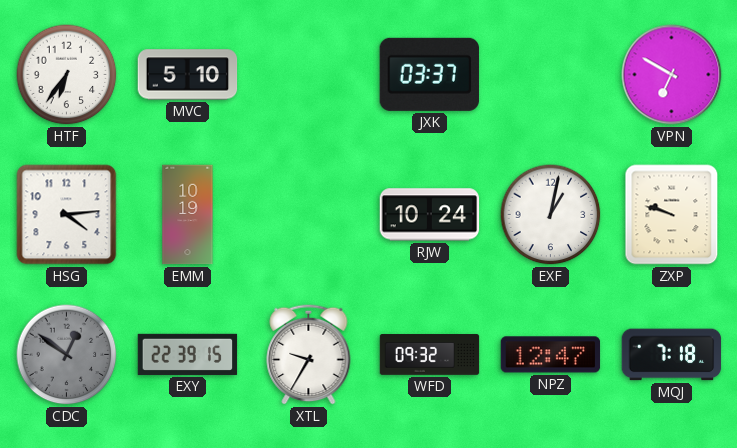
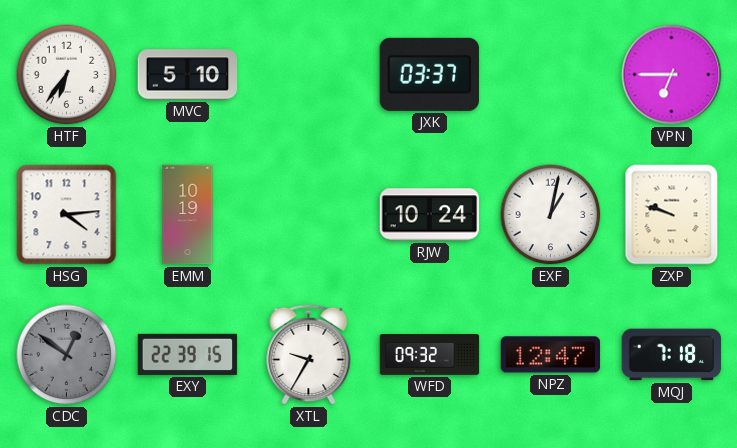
VPN: 6:50 -> 6:45
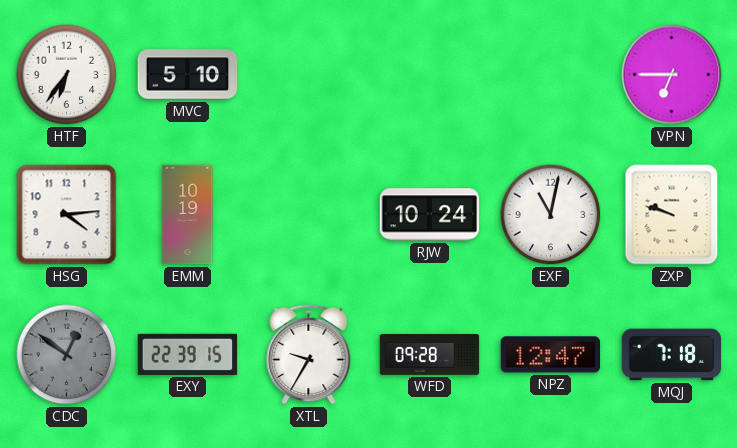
JXK: 03:37 -> none
EXF: 1:02 -> 11:02
WFD: 09:32 -> 09:28
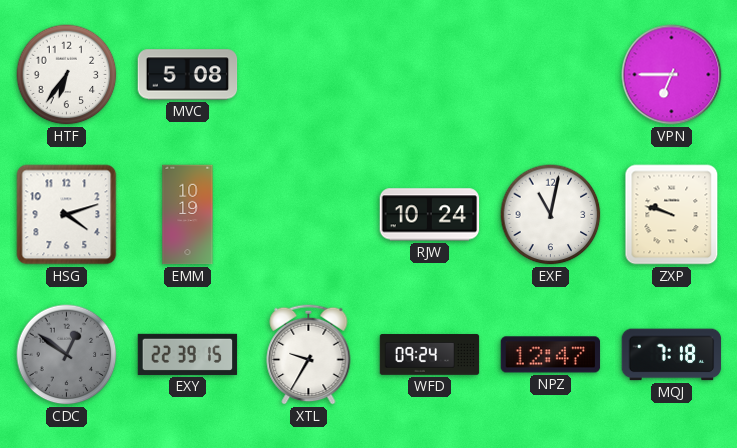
MVC: 5:10 -> 5:08
HSG: 4:14 -> 4:12
WFD: 09:28 -> 09:24
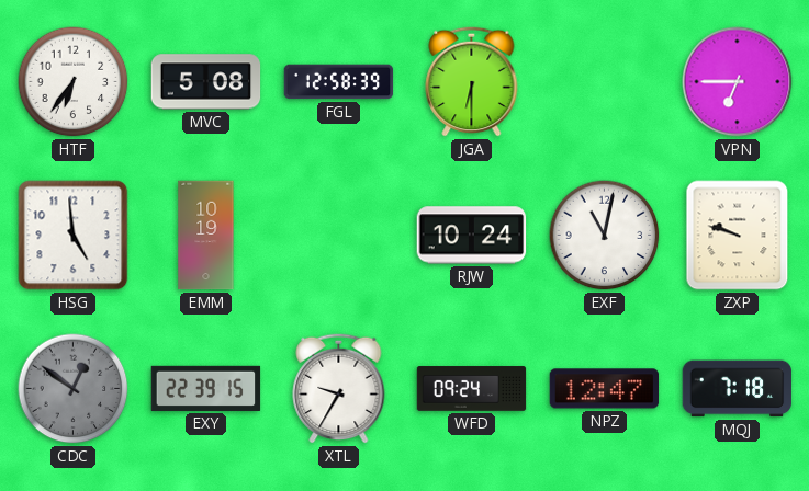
FGL: none -> 12:58
JGA: none -> 6:30
HSG: 4:12 -> 4:59
